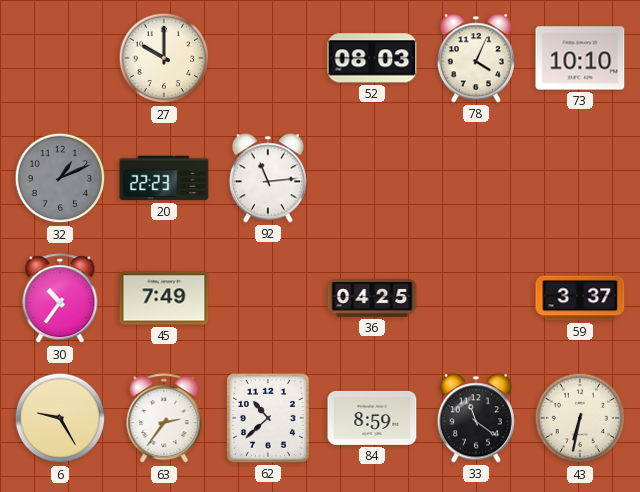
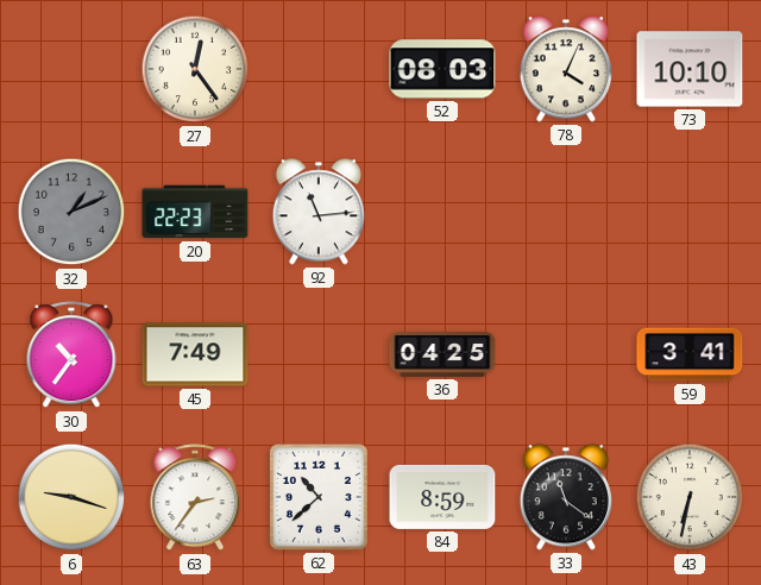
27: 10:00 -> 12:24
59: 3:37 -> 3:41
6: 9:25 -> 9:18
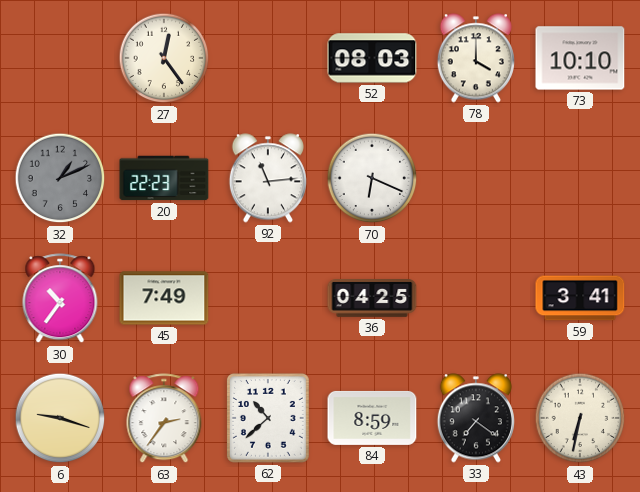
78: 4:04 -> 4:00
70: none -> 6:19
33: 11:21 -> 7:21
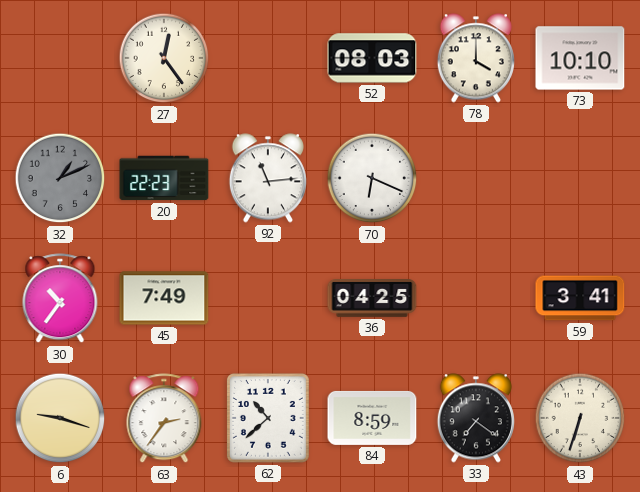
43: 6:32 -> 6:33
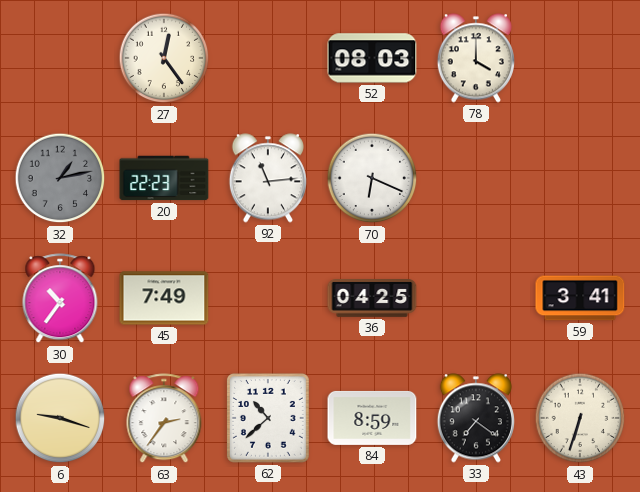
73: 10:10 -> none
32: 1:11 -> 1:13
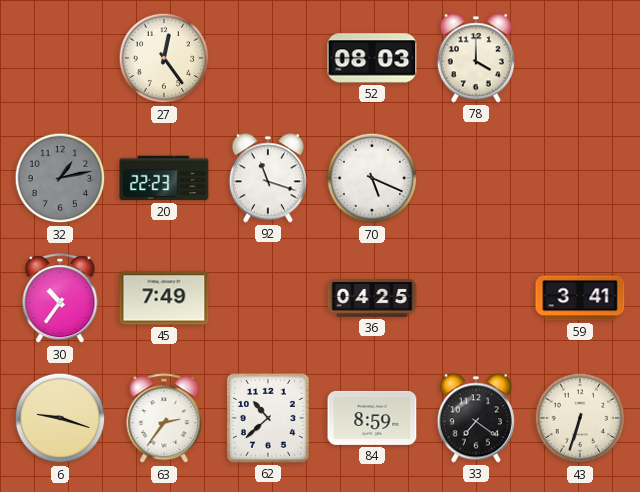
92: 11:14 -> 11:18
70: 6:19 -> 5:19
